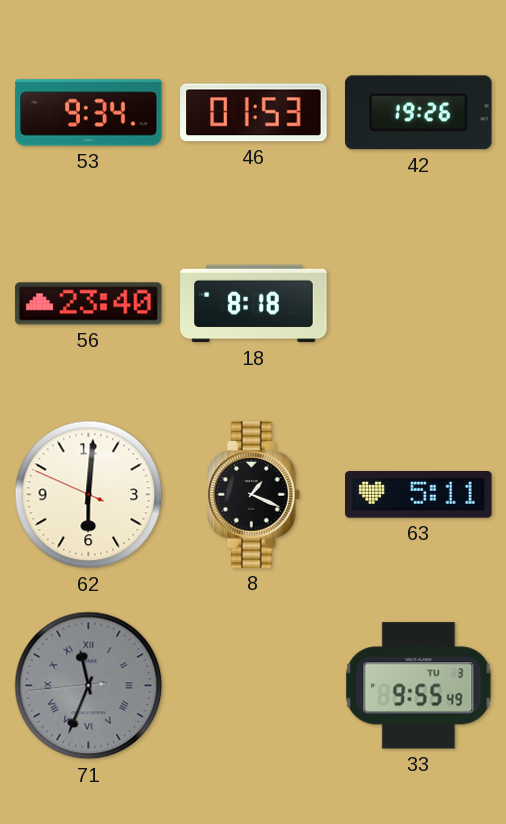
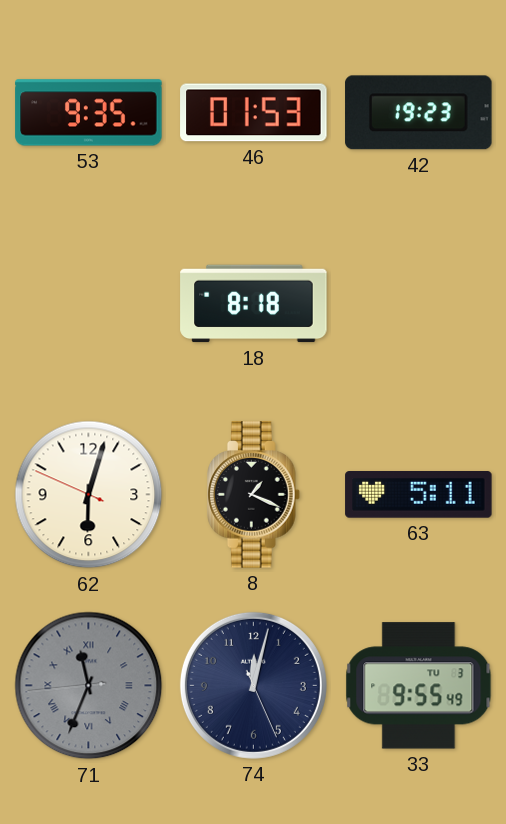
53: 9:34 -> 9:35
42: 19:26 -> 19:23
56: 23:40 -> none
62: 6:00 -> 6:02
74: none -> 12:02
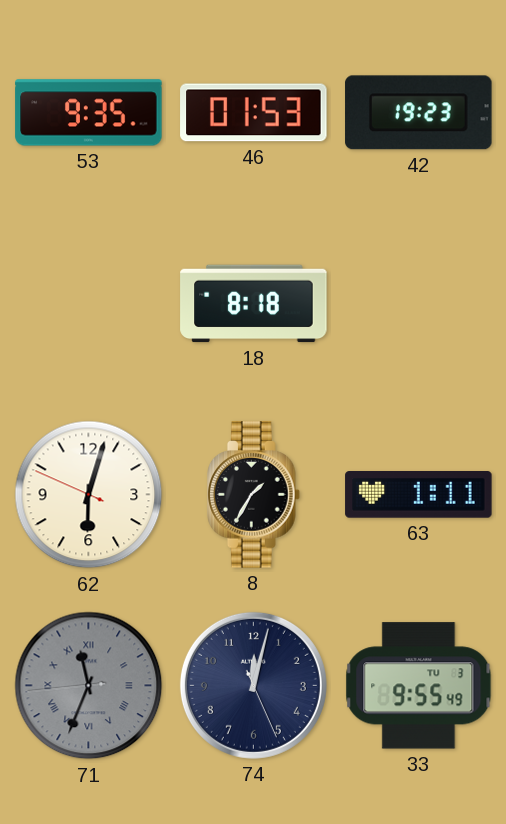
8: 1:19 -> 1:35
63: 5:11 -> 1:11
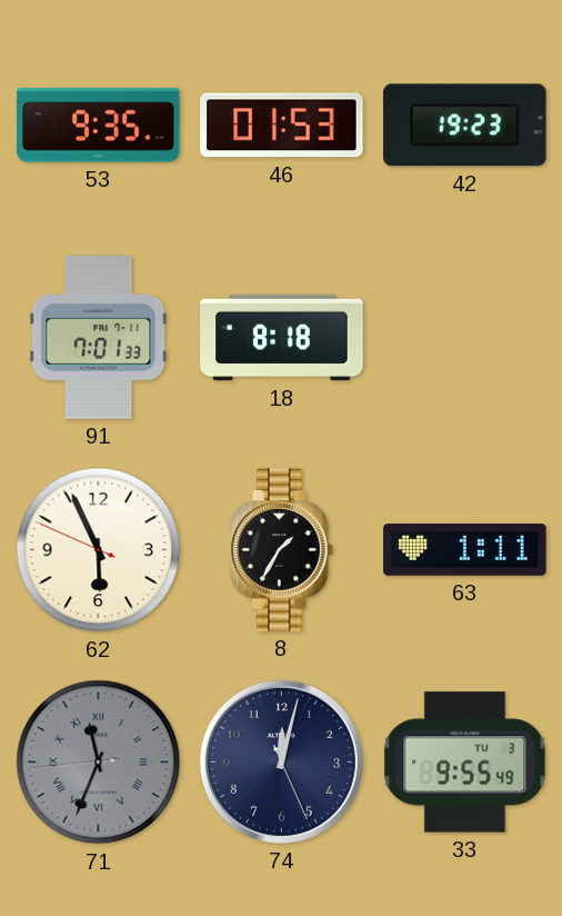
91: none -> 7:01
62: 6:02 -> 5:55
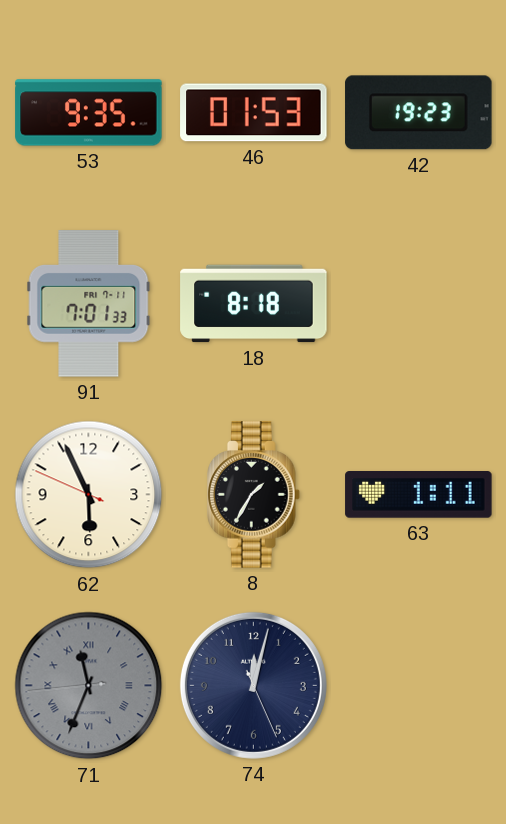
33: 9:55 -> none
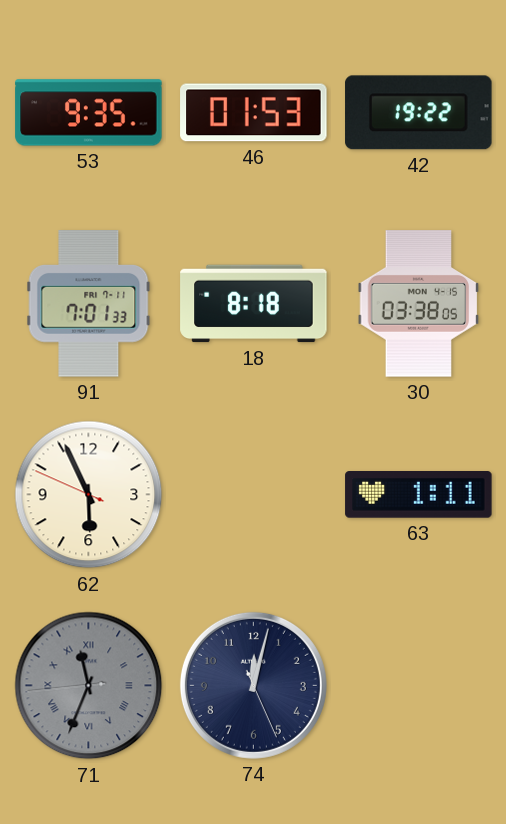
42: 19:23 -> 19:22
30: none -> 03:38
8: 1:35 -> none
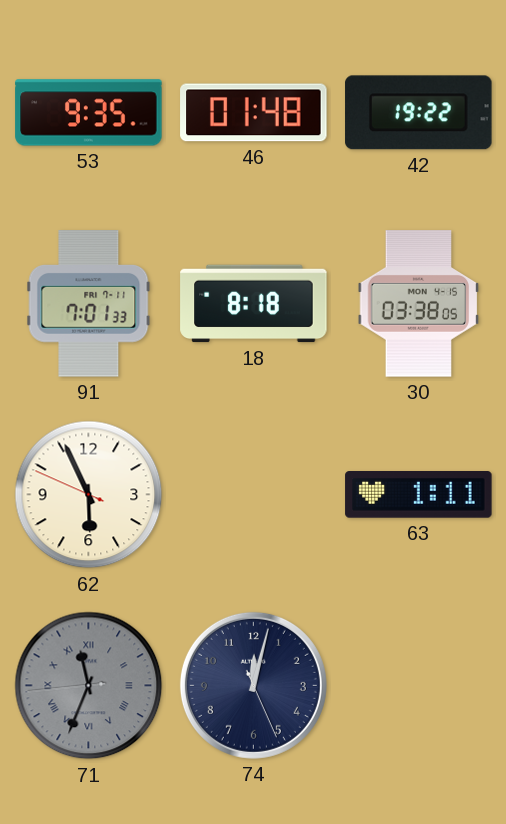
46: 01:53 -> 01:48
